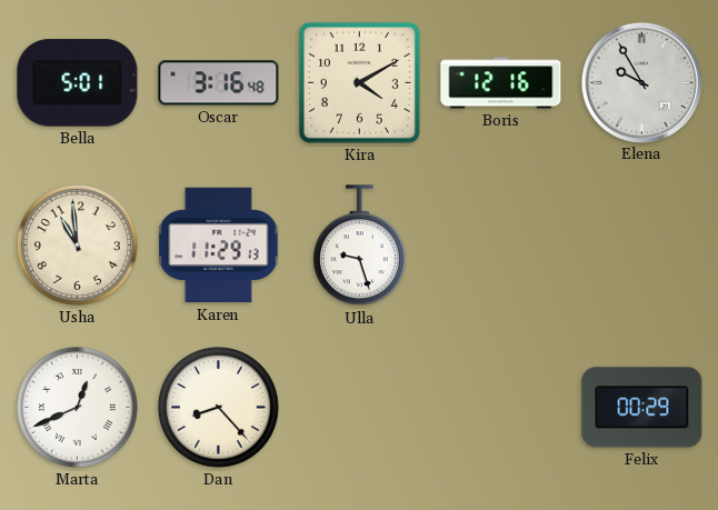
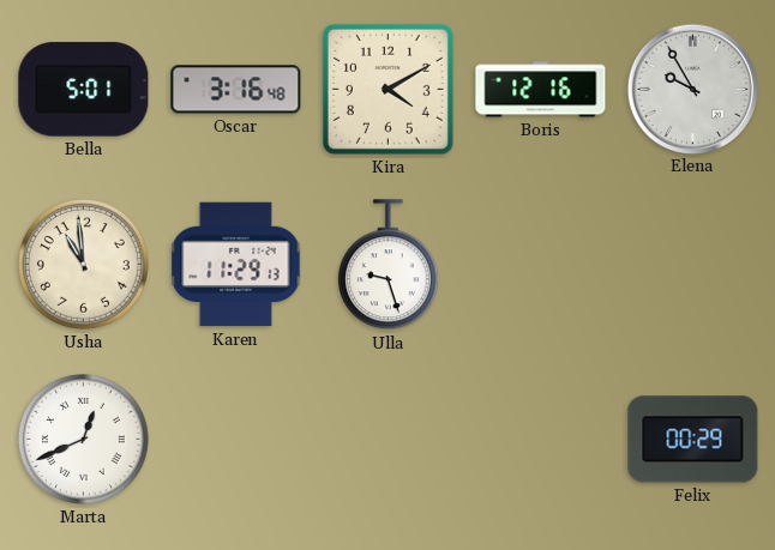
Dan: 8:23 -> none
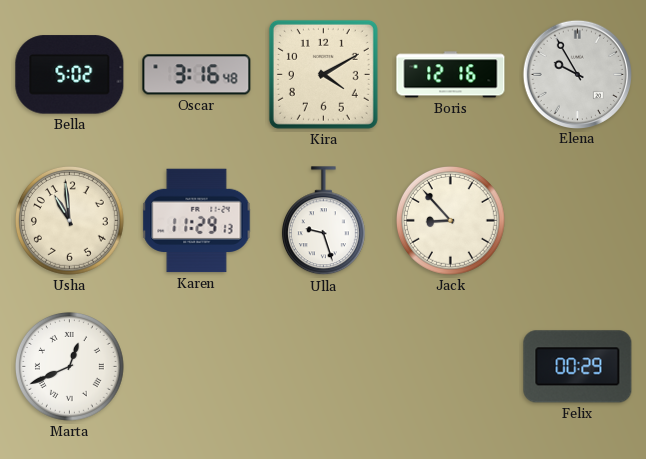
Bella: 5:01 -> 5:02
Jack: none -> 8:53
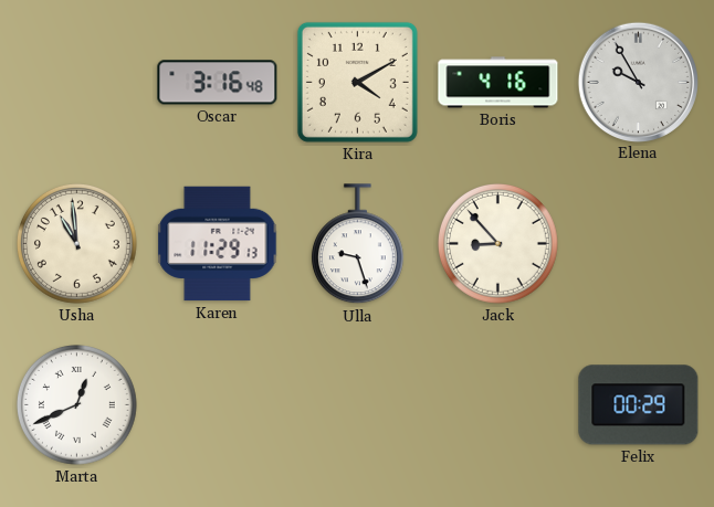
Bella: 5:02 -> none
Boris: 12:16 -> 4:16
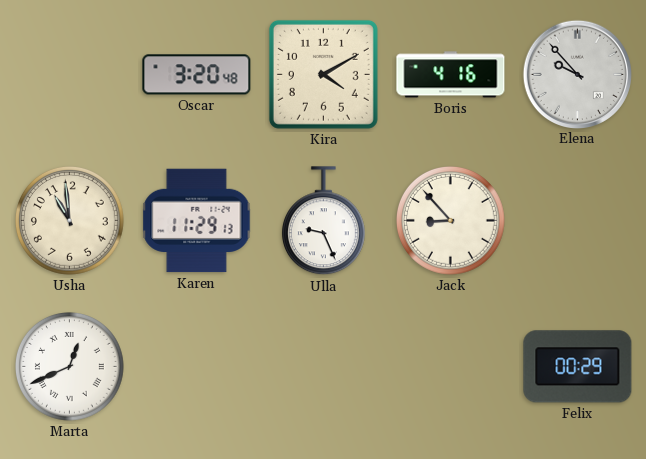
Oscar: 3:16 -> 3:20
Elena: 9:55 -> 9:53
Ulla: 9:27 -> 9:26
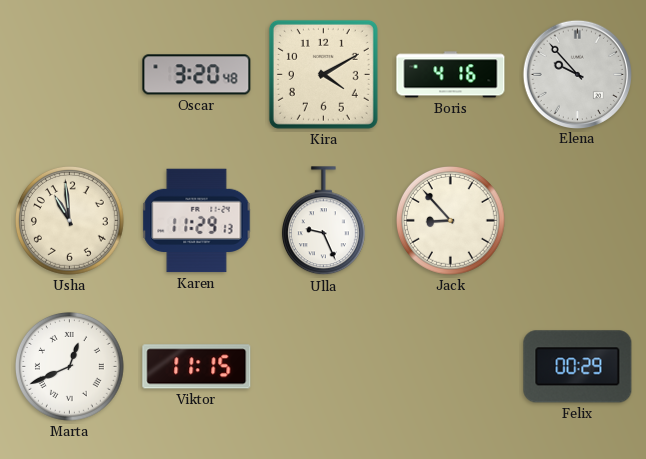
Viktor: none -> 11:15
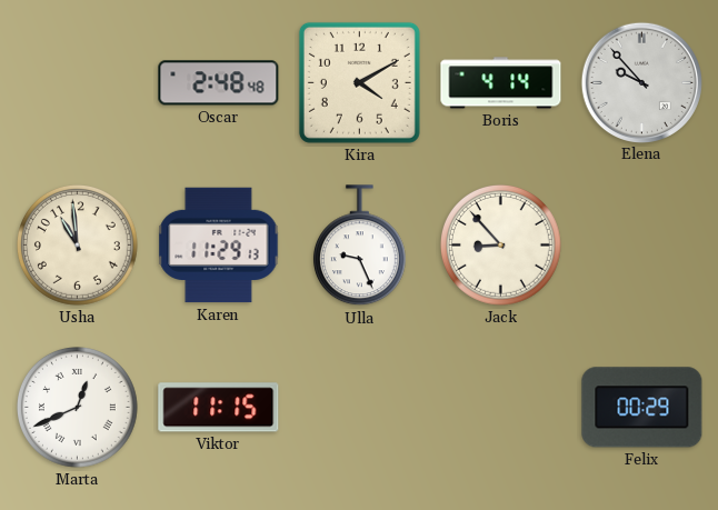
Oscar: 3:20 -> 2:48
Boris: 4:16 -> 4:14
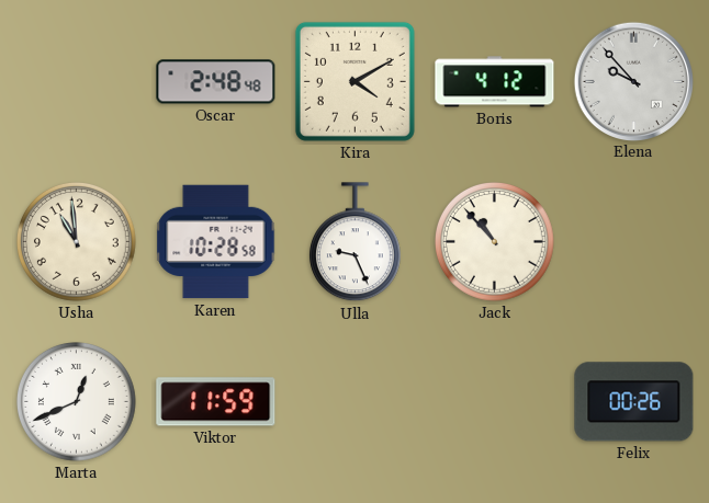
Boris: 4:14 -> 4:12
Karen: 11:29 -> 10:28
Jack: 8:53 -> 10:53
Viktor: 11:15 -> 11:59
Felix: 00:29 -> 00:26
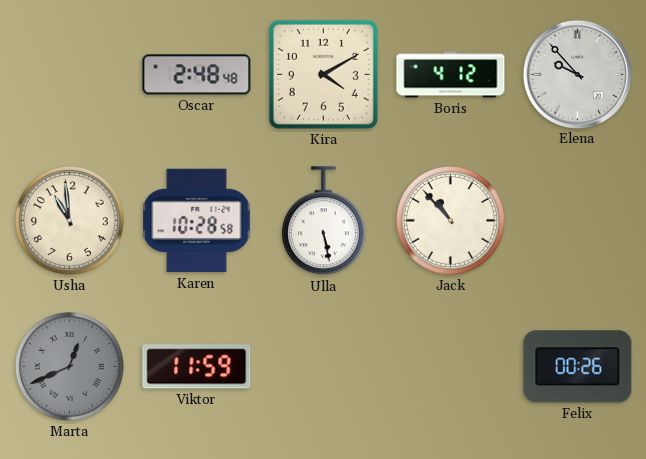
Ulla: 9:26 -> 5:28
Marta dial: white -> grey
